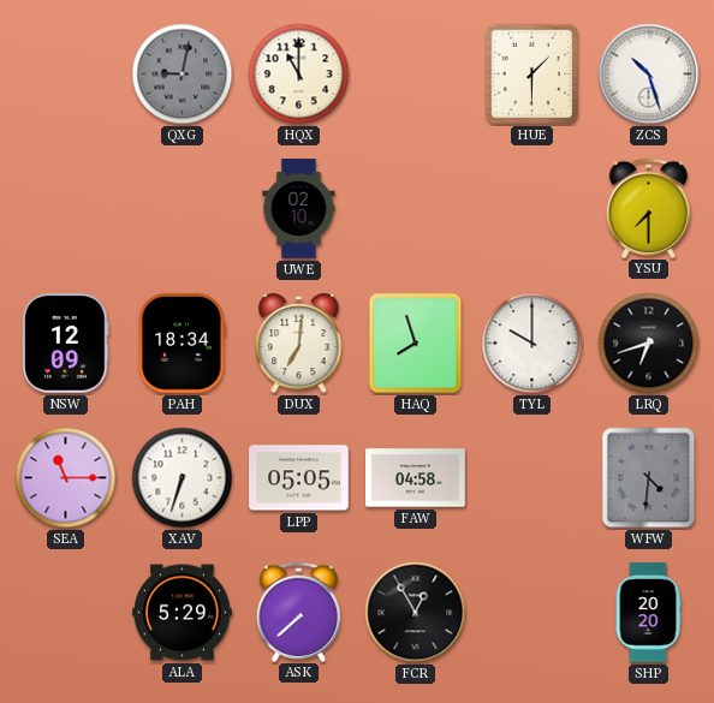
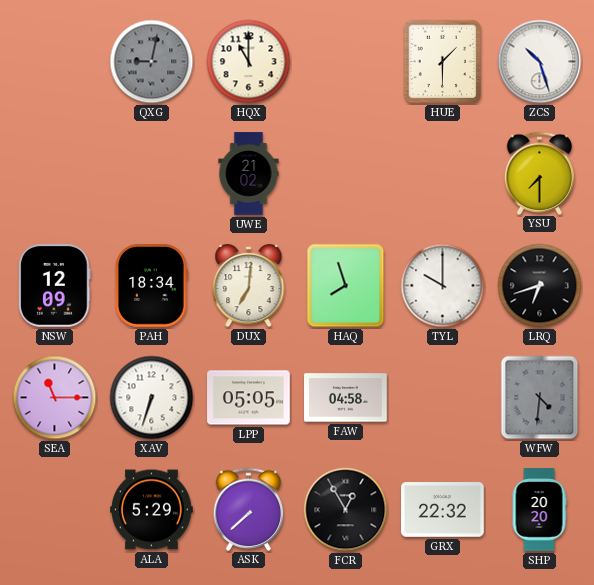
UWE: 02:10 -> 21:02
GRX: none -> 22:32
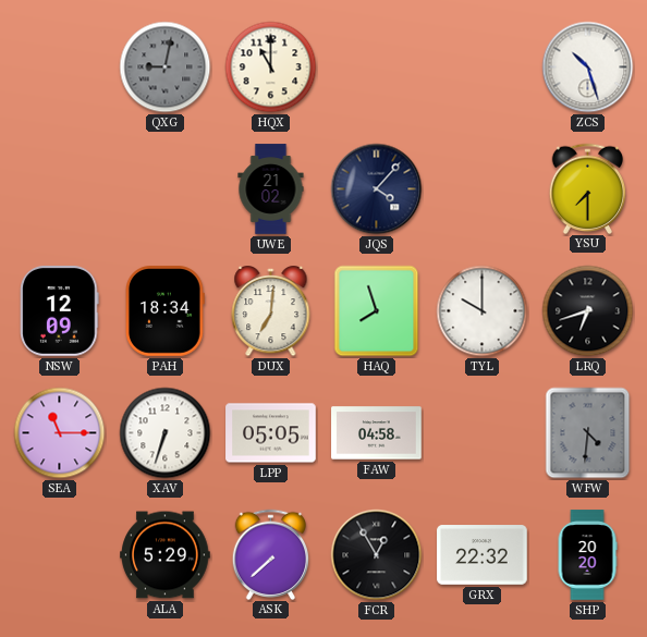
HUE: 1:30 -> none
JQS: none -> 4:07
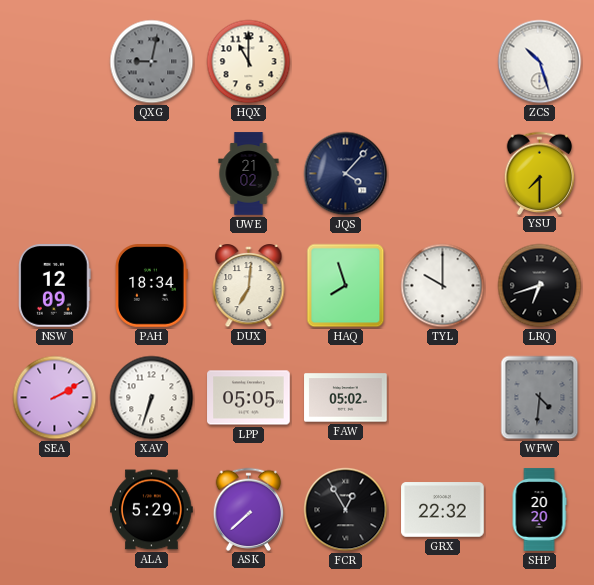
SEA: 11:15 -> 2:10
FAW: 04:58 -> 05:02
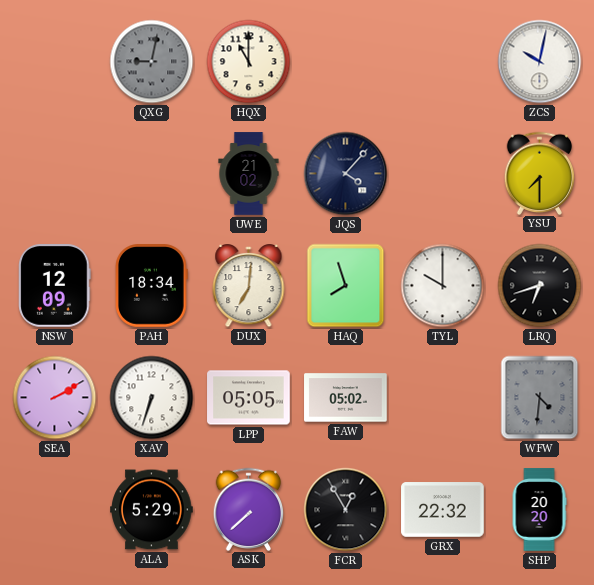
ZCS: 10:27 -> 10:02
